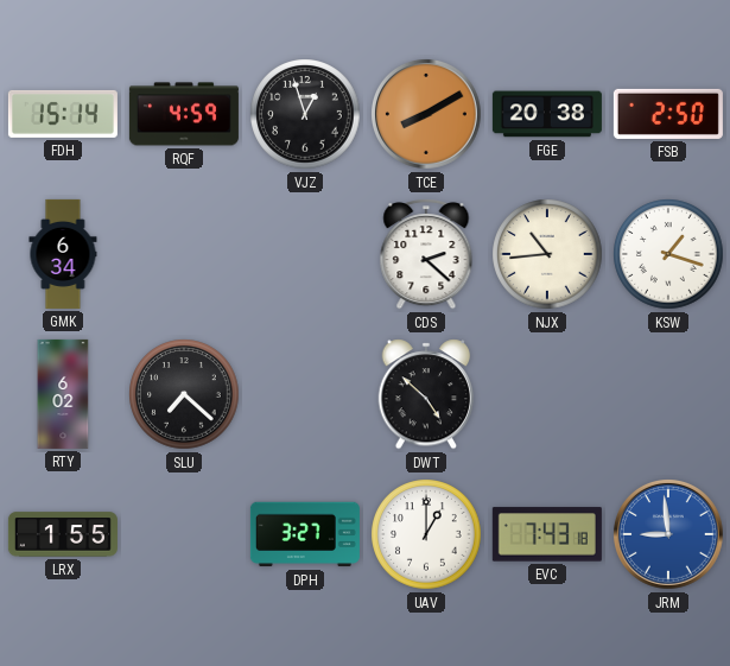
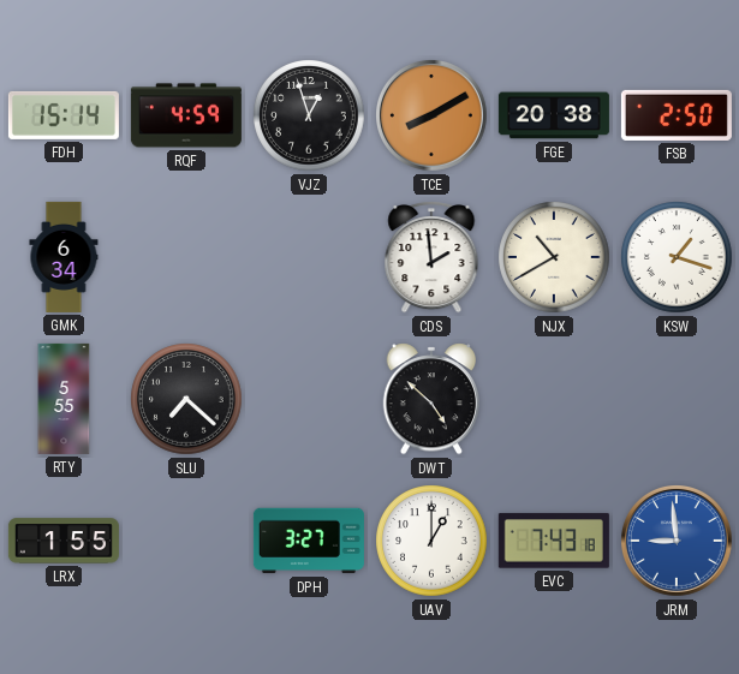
CDS: 2:22 -> 1:59
NJX: 10:44 -> 10:40
RTY: 6:02 -> 5:55
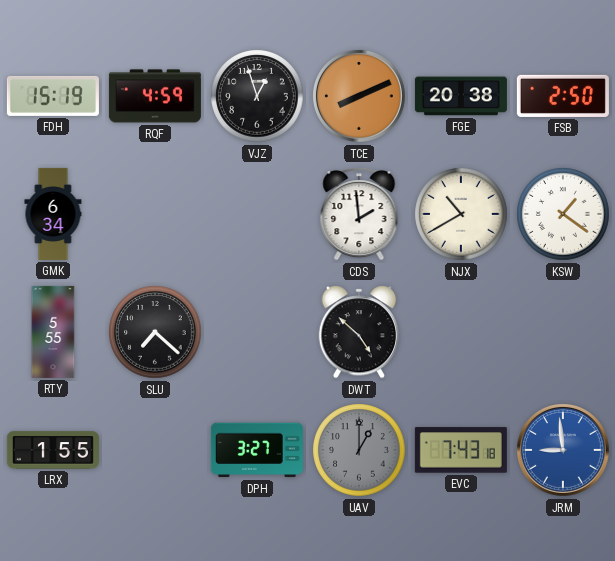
FDH: 15:14 -> 15:19
TCE: 8:10 -> 8:11
KSW: 1:18 -> 1:21
UAV dial: white -> grey
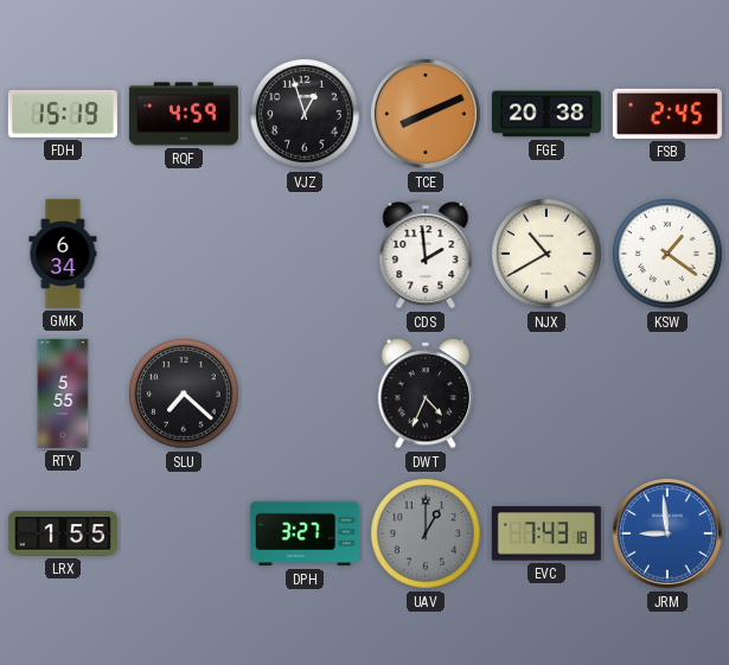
FSB: 2:50 -> 2:45
DWT: 4:52 -> 4:34
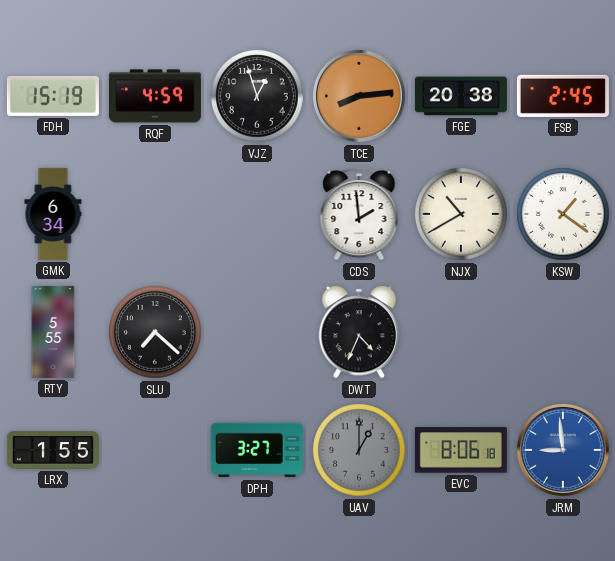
TCE: 8:11 -> 8:14
EVC: 7:43 -> 8:06
